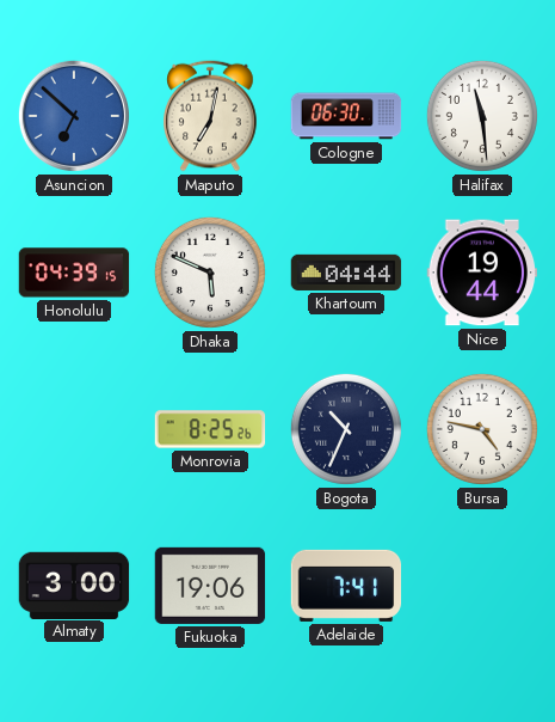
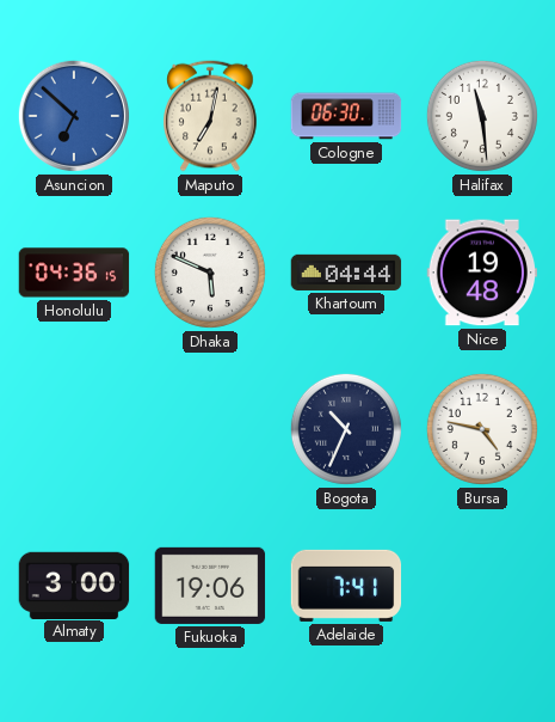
Honolulu: 04:39 -> 04:36
Nice: 19:44 -> 19:48
Monrovia: 8:25 -> none
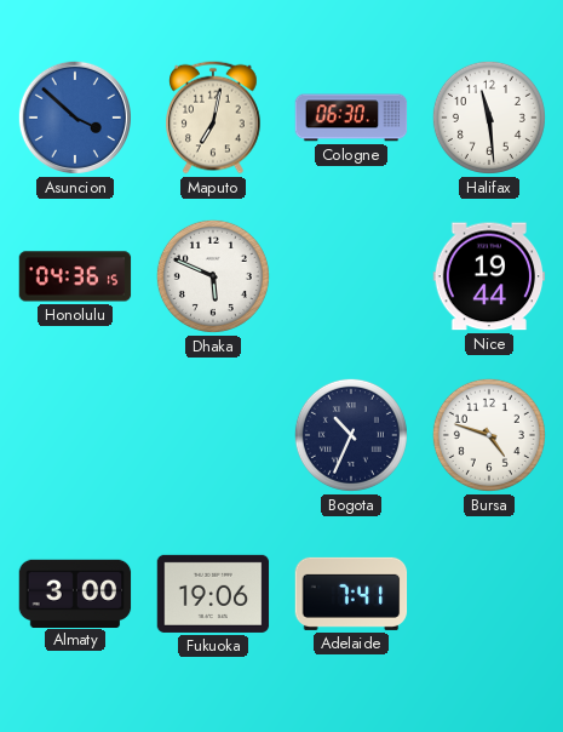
Asuncion: 6:52 -> 3:52
Khartoum: 04:44 -> none
Nice: 19:48 -> 19:44
Bursa: 4:47 -> 4:48
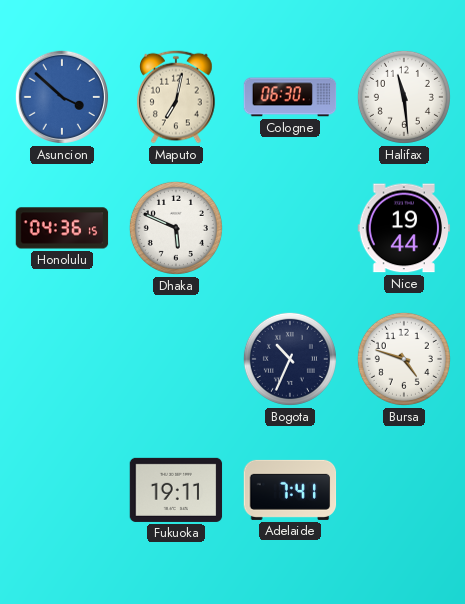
Almaty: 3:00 -> none
Fukuoka: 19:06 -> 19:11
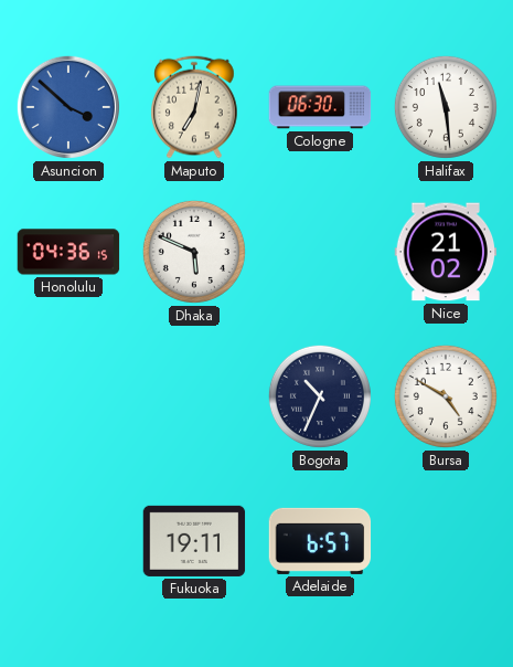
Nice: 19:44 -> 21:02
Bursa: 4:48 -> 4:50
Adelaide: 7:41 -> 6:57
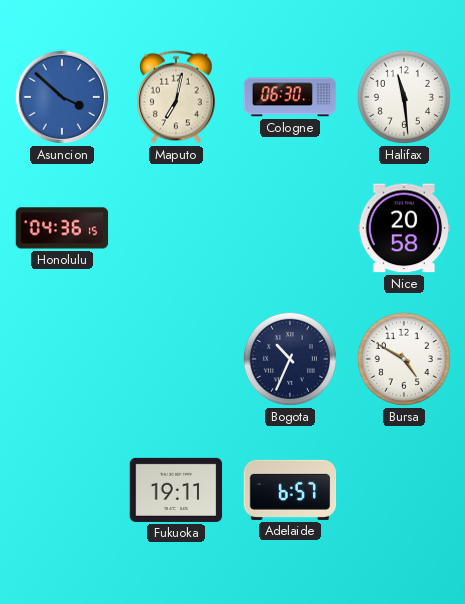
Dhaka: 5:49 -> none
Nice: 21:02 -> 20:58
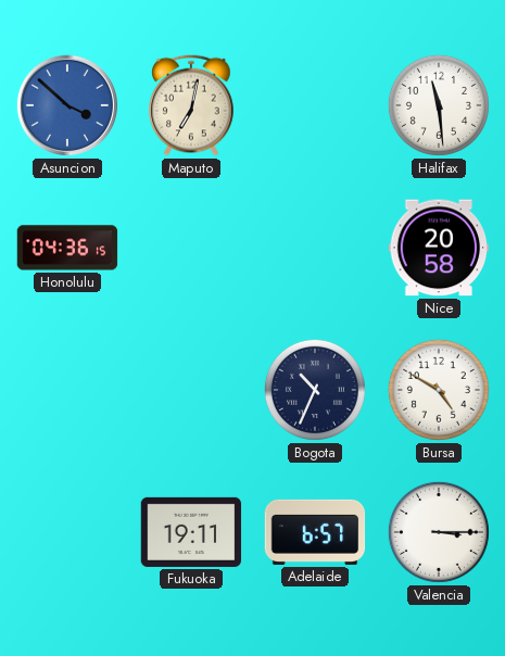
Cologne: 06:30 -> none
Valencia: none -> 3:15
